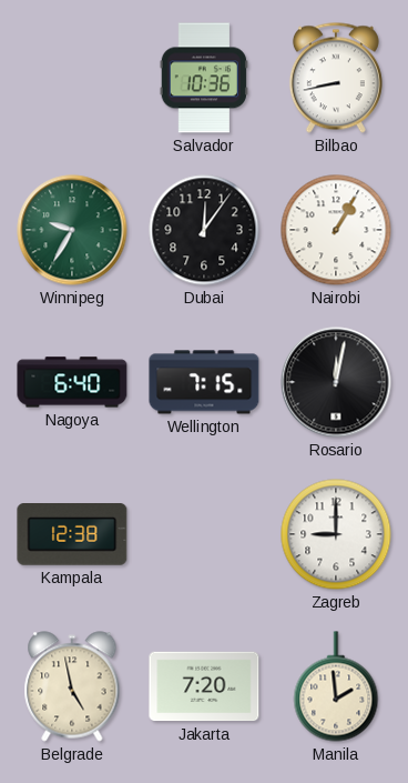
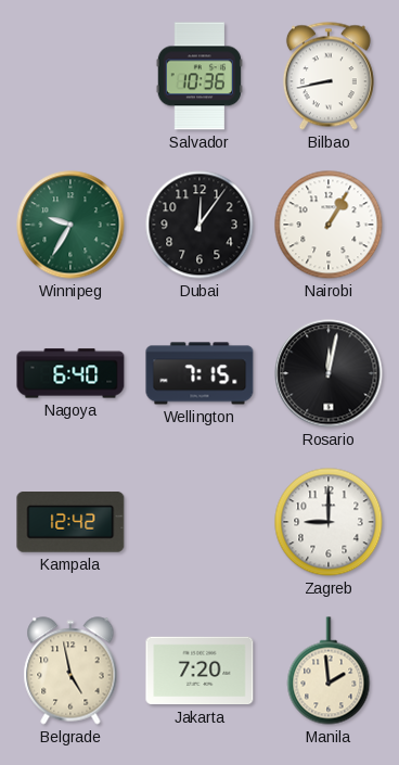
Kampala: 12:38 -> 12:42
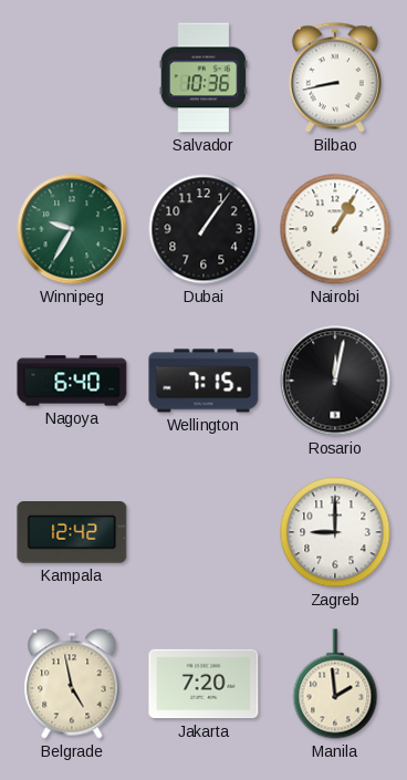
Dubai: 12:06 -> 1:06
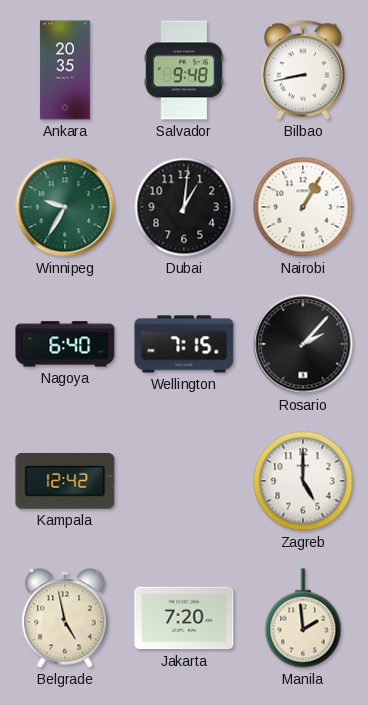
Ankara: none -> 20:35
Salvador: 10:36 -> 9:48
Dubai: 1:06 -> 1:01
Rosario: 12:02 -> 2:07
Zagreb: 9:00 -> 5:00
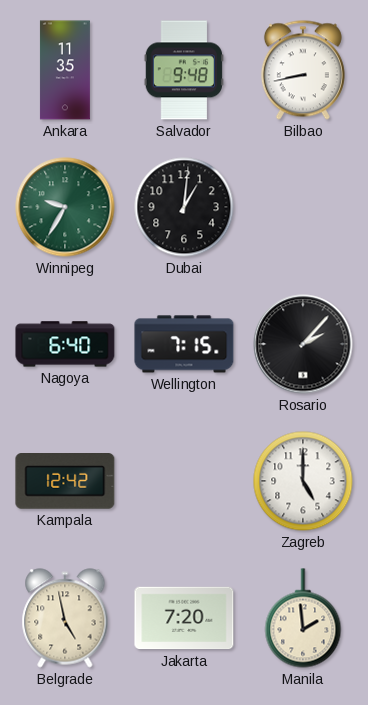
Ankara: 20:35 -> 11:35
Nairobi: 1:05 -> none
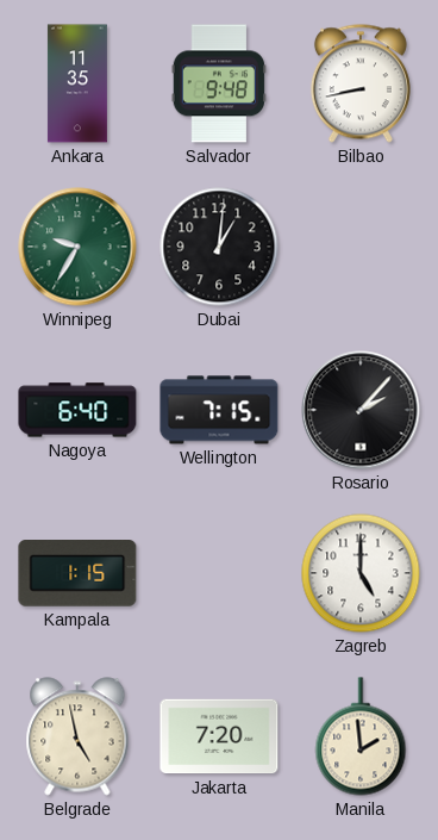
Kampala: 12:42 -> 1:15
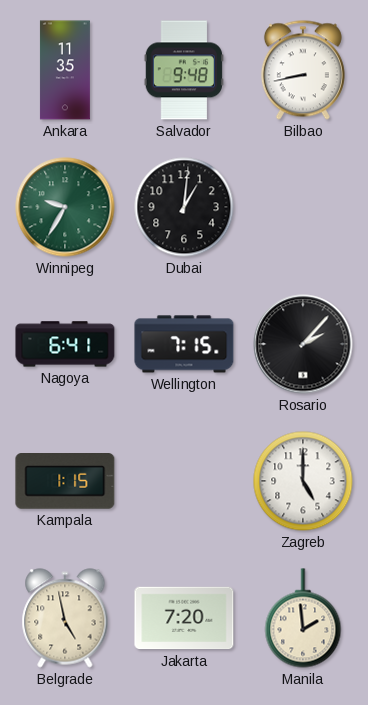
Nagoya: 6:40 -> 6:41
